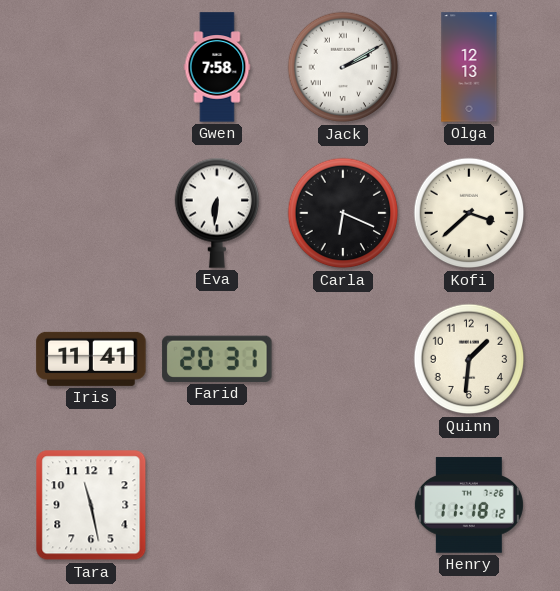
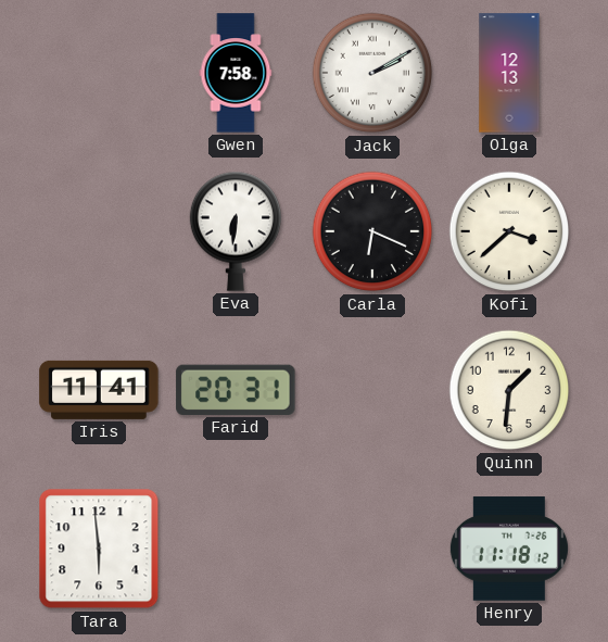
Tara: 11:28 -> 5:59
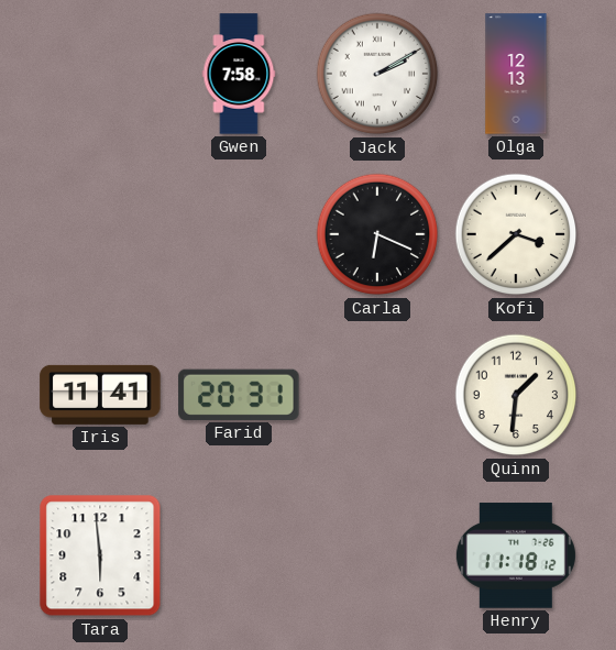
Eva: 6:31 -> none
